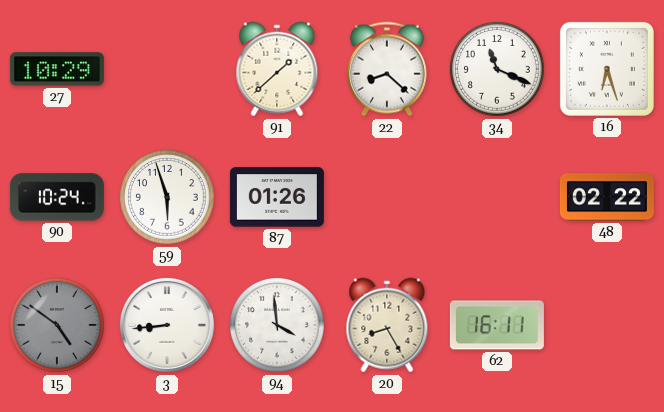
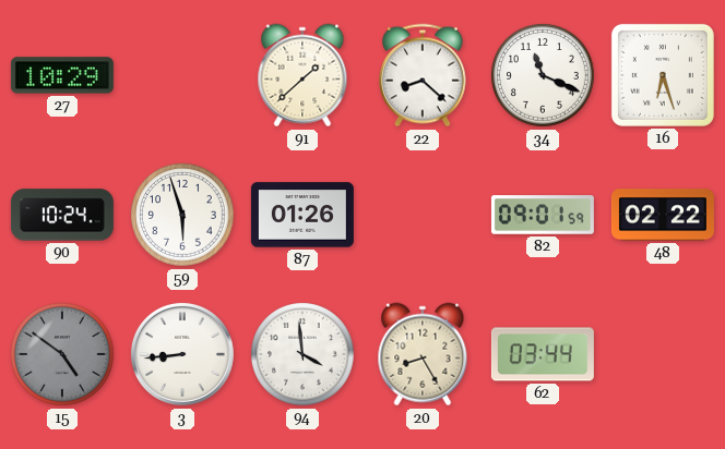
82: none -> 09:01
62: 16:11 -> 03:44
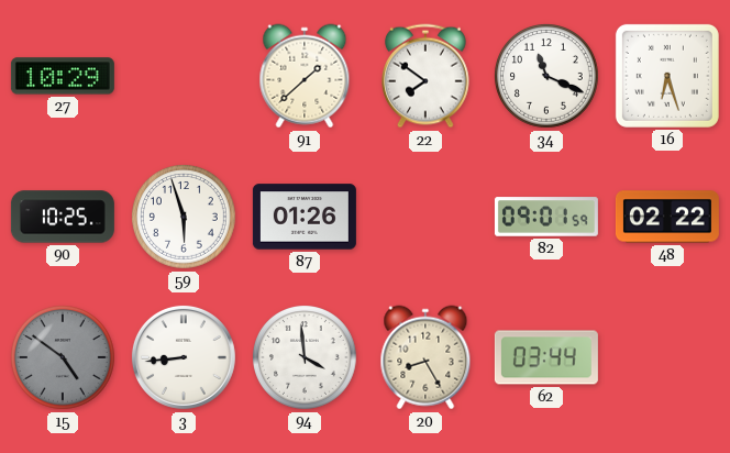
22: 8:22 -> 7:51
90: 10:24 -> 10:25
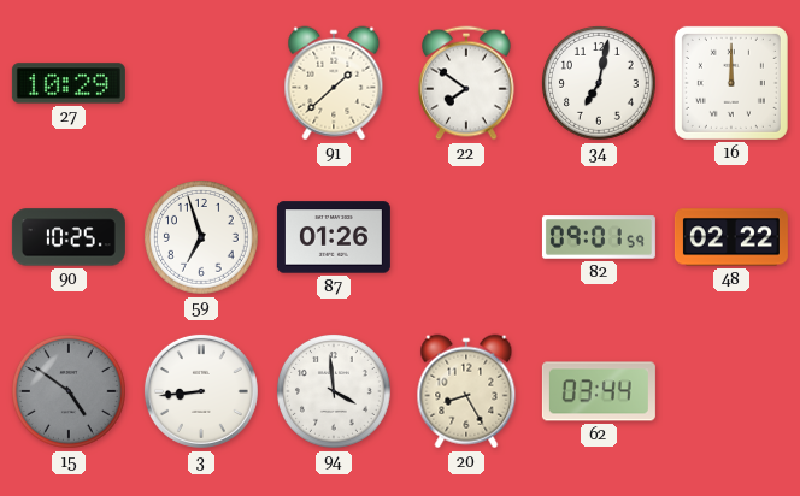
34: 11:19 -> 7:02
16: 6:27 -> 12:00
59: 5:57 -> 6:57
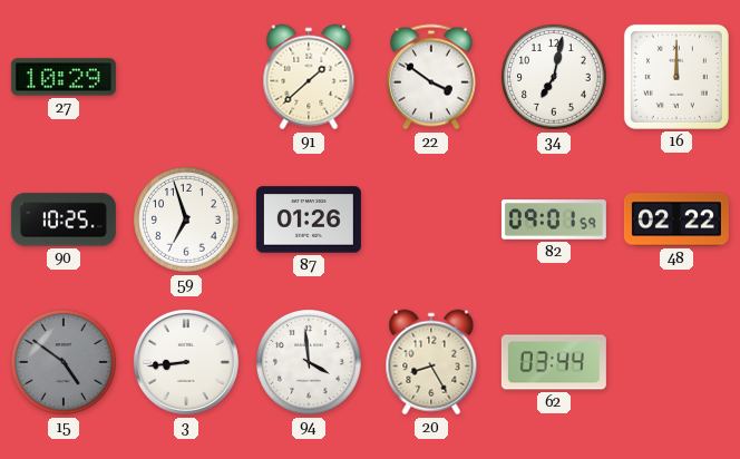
22: 7:51 -> 3:51
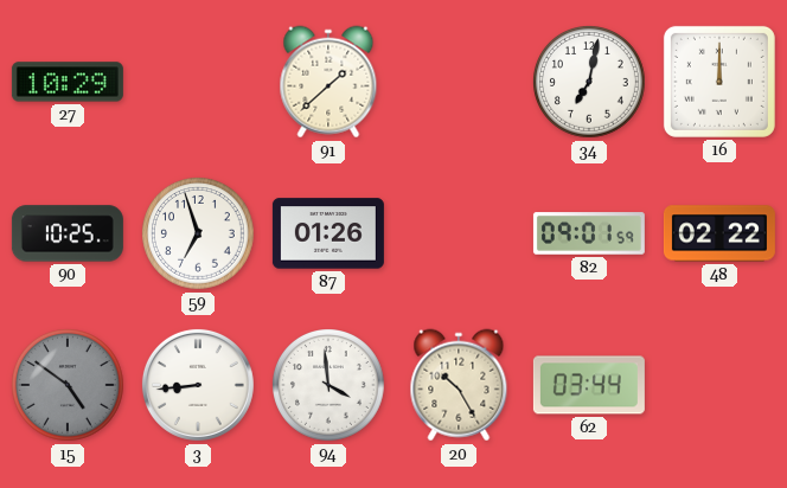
22: 3:51 -> none
20: 8:25 -> 10:25
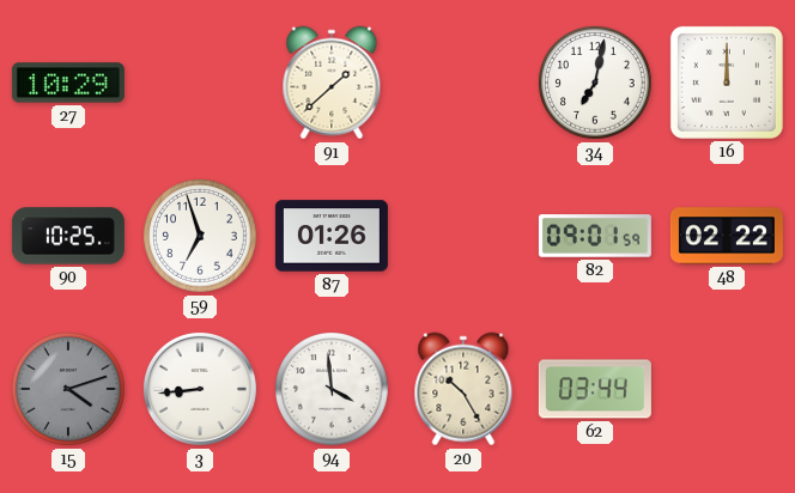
15: 4:51 -> 4:12
